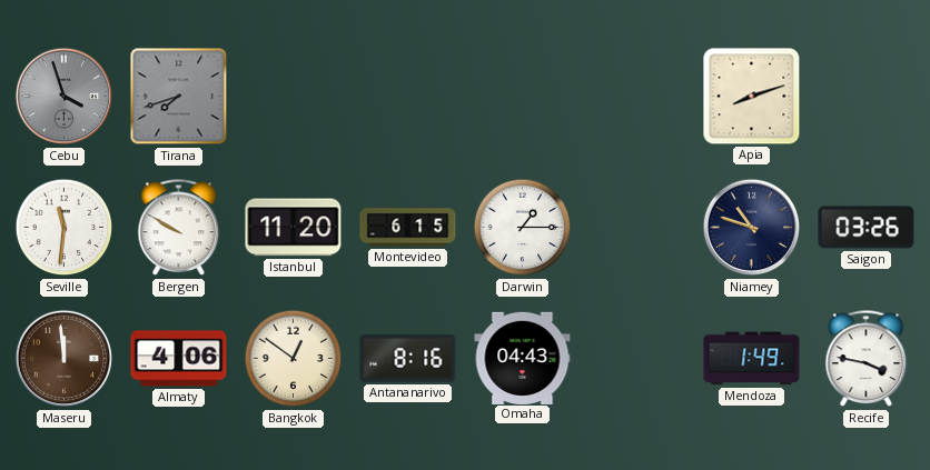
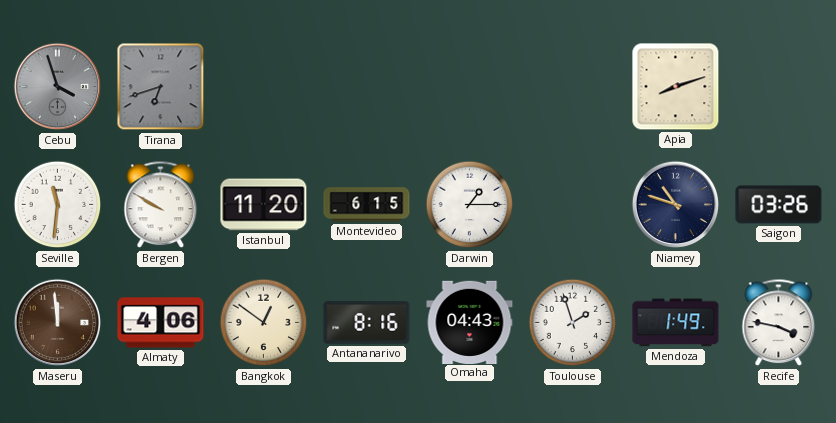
Tirana: 7:42 -> 6:42
Toulouse: none -> 1:57
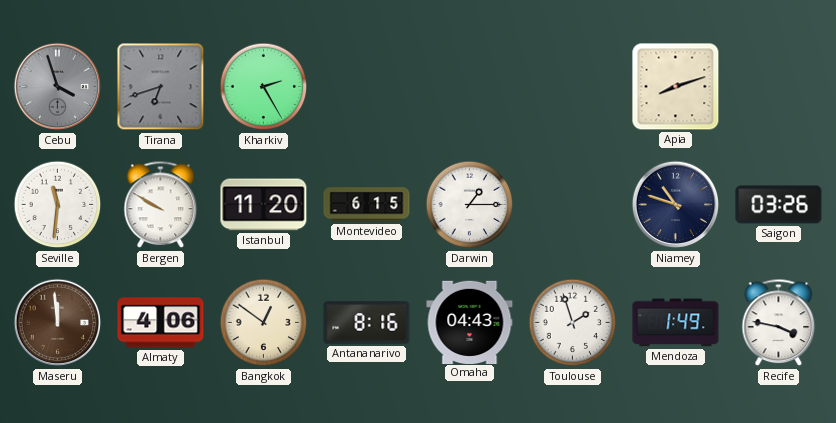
Kharkiv: none -> 2:25
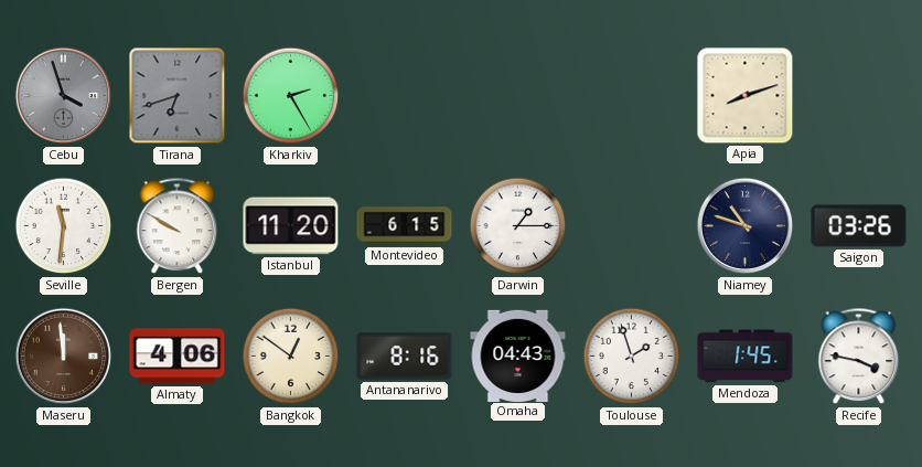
Mendoza: 1:49 -> 1:45
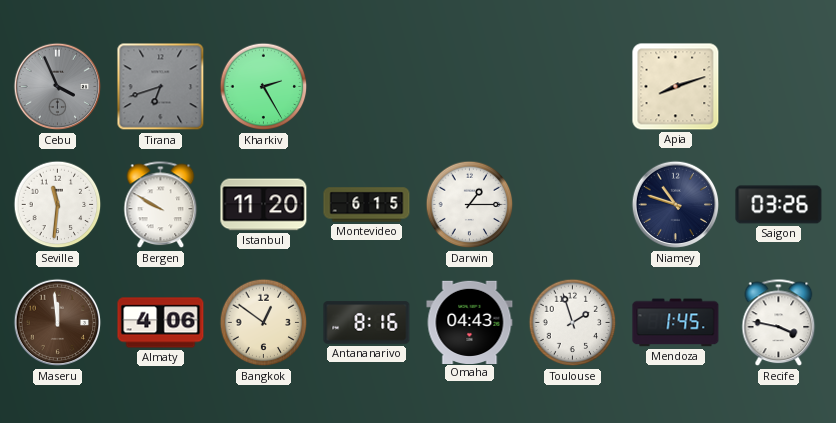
Cebu: 3:57 -> 3:56
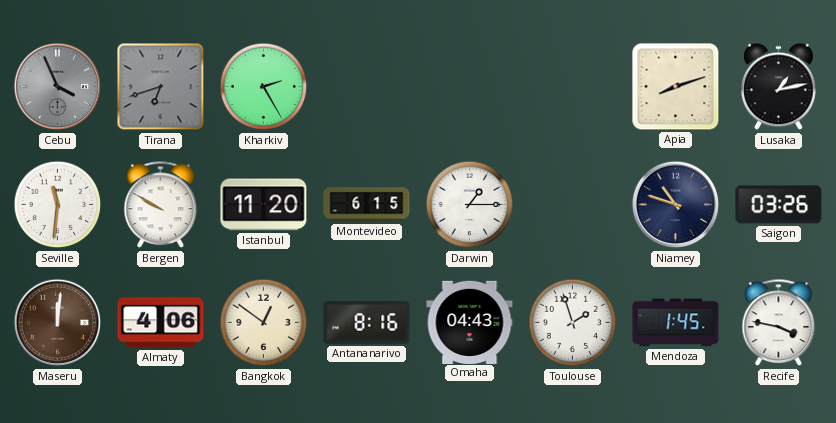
Lusaka: none -> 1:13
Maseru: 11:59 -> 12:01
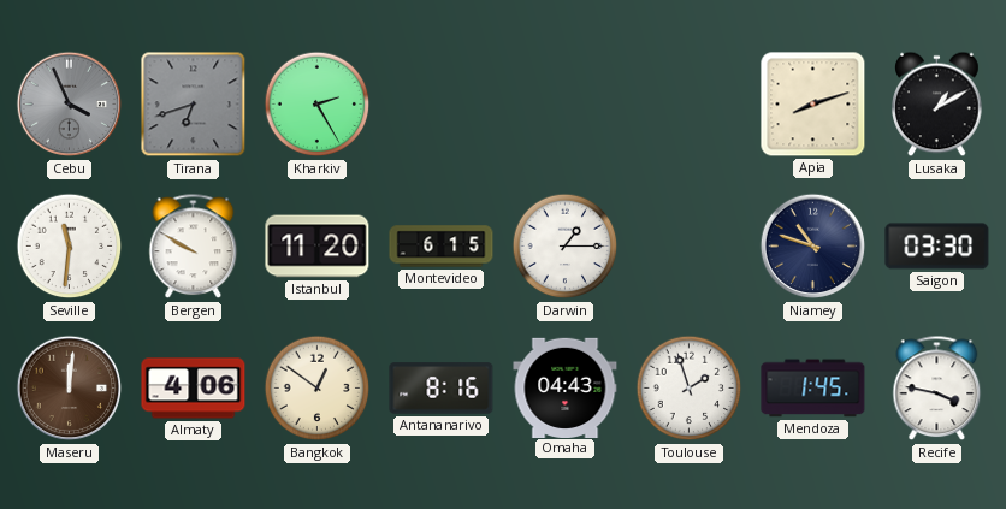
Lusaka: 1:13 -> 1:10
Saigon: 03:26 -> 03:30
